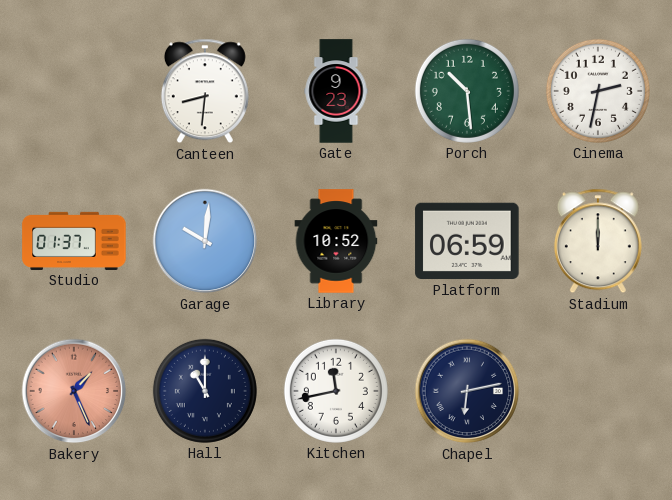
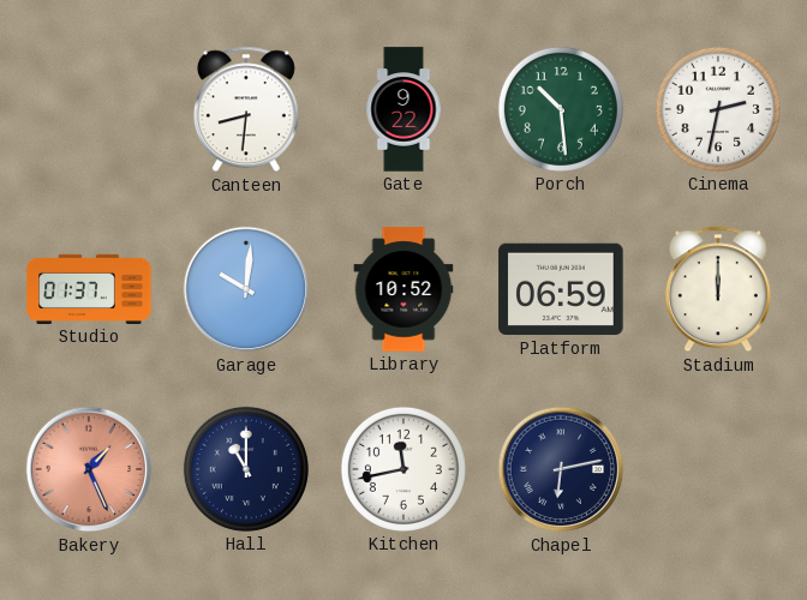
Gate: 9:23 -> 9:22
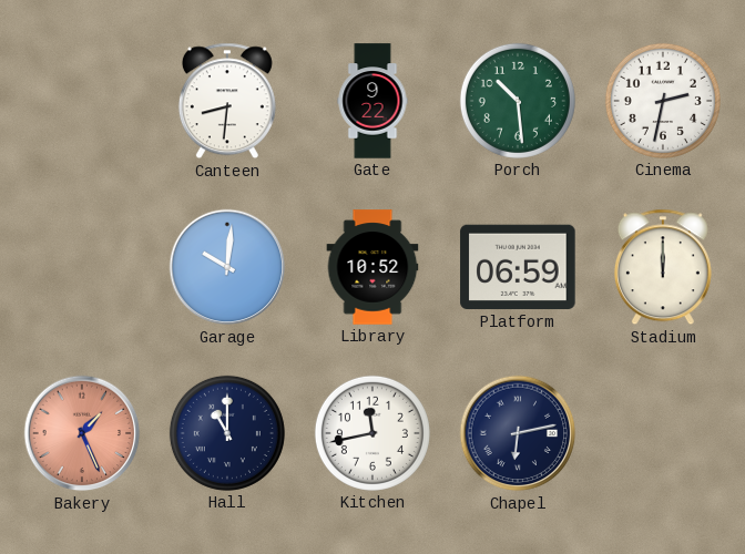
Studio: 01:37 -> none
